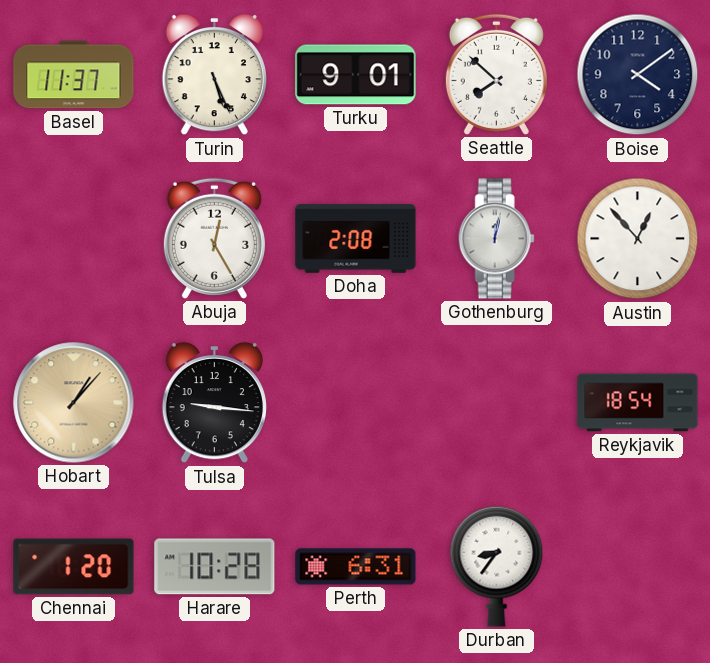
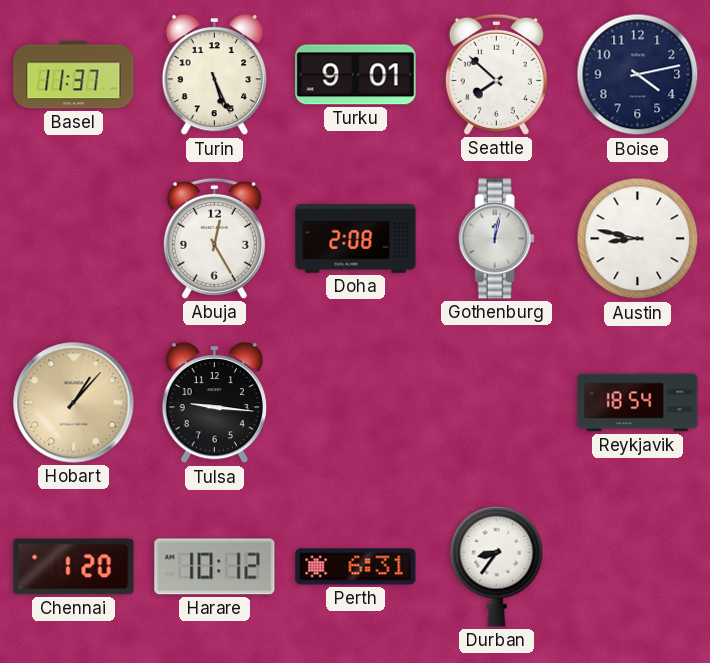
Boise: 4:09 -> 4:13
Austin: 12:53 -> 8:47
Harare: 10:28 -> 10:12
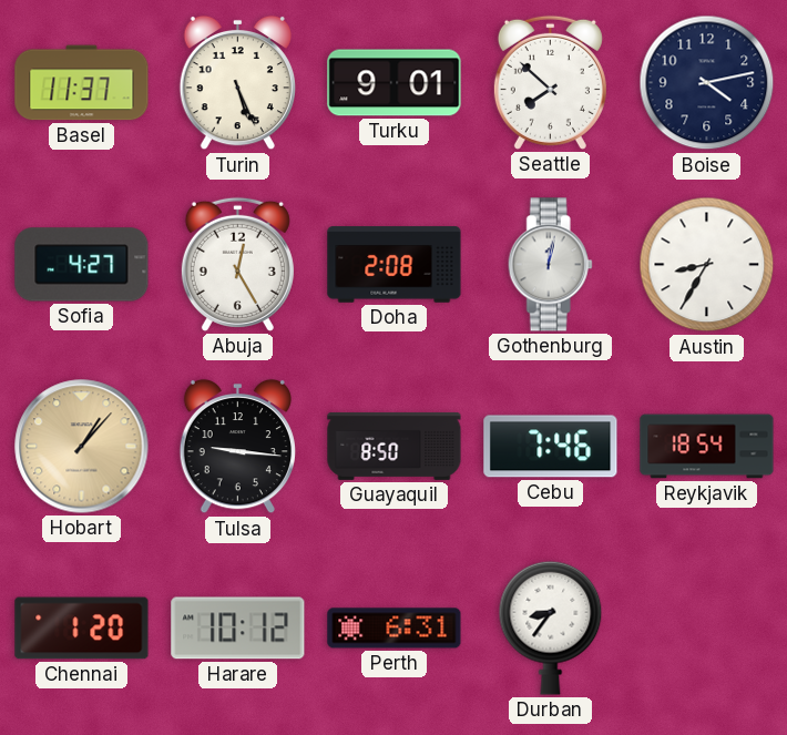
Sofia: none -> 4:27
Austin: 8:47 -> 8:35
Guayaquil: none -> 8:50
Cebu: none -> 7:46
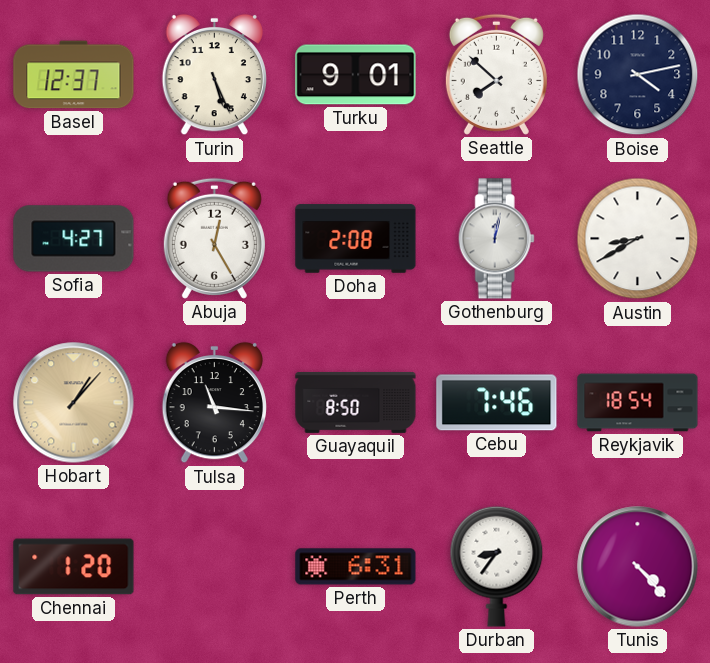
Basel: 11:37 -> 12:37
Austin: 8:35 -> 8:40
Tulsa: 9:16 -> 11:16
Harare: 10:12 -> none
Tunis: none -> 4:23
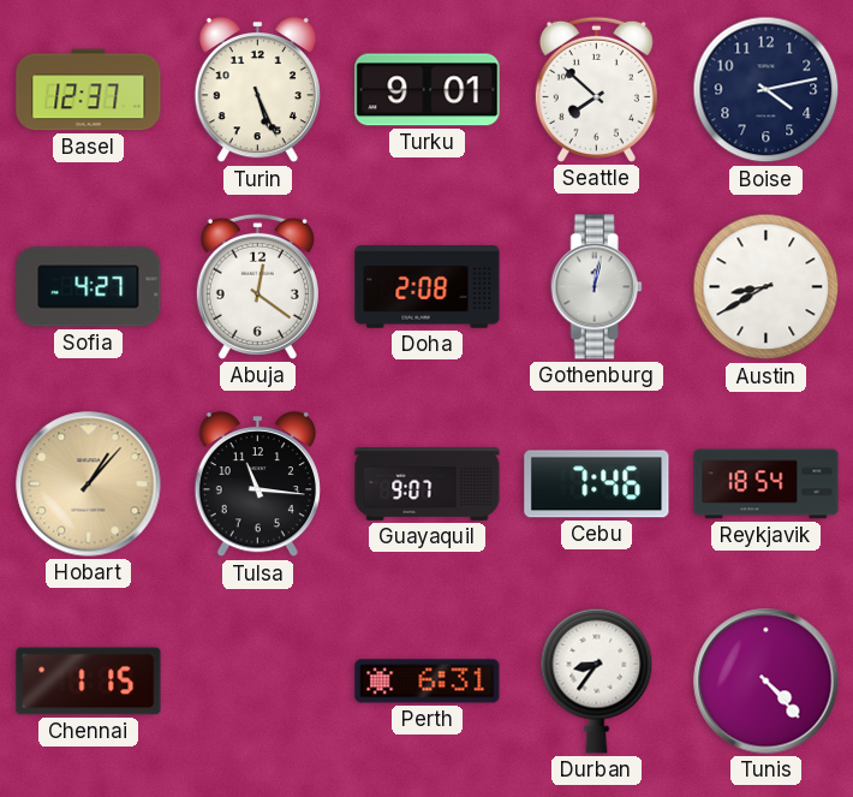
Abuja: 12:25 -> 12:21
Guayaquil: 8:50 -> 9:07
Chennai: 1:20 -> 1:15
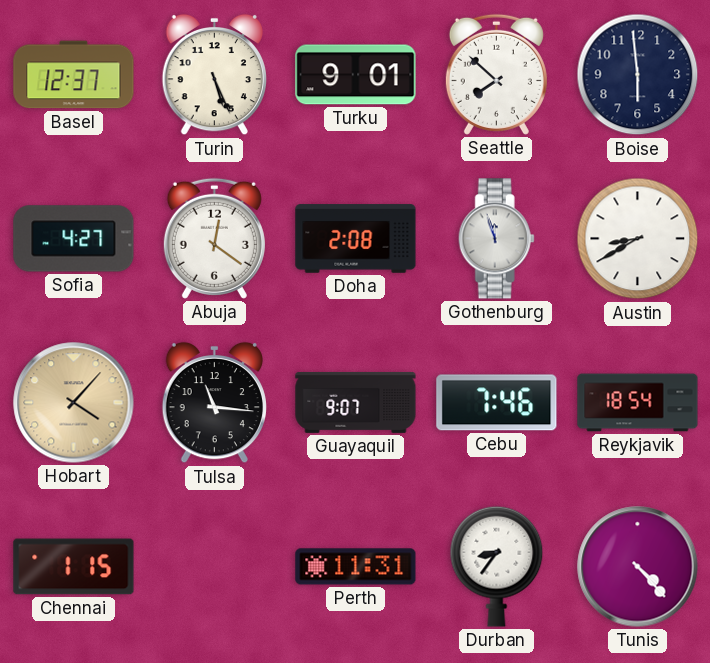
Boise: 4:13 -> 5:59
Gothenburg: 12:02 -> 11:57
Hobart: 1:07 -> 4:07
Perth: 6:31 -> 11:31
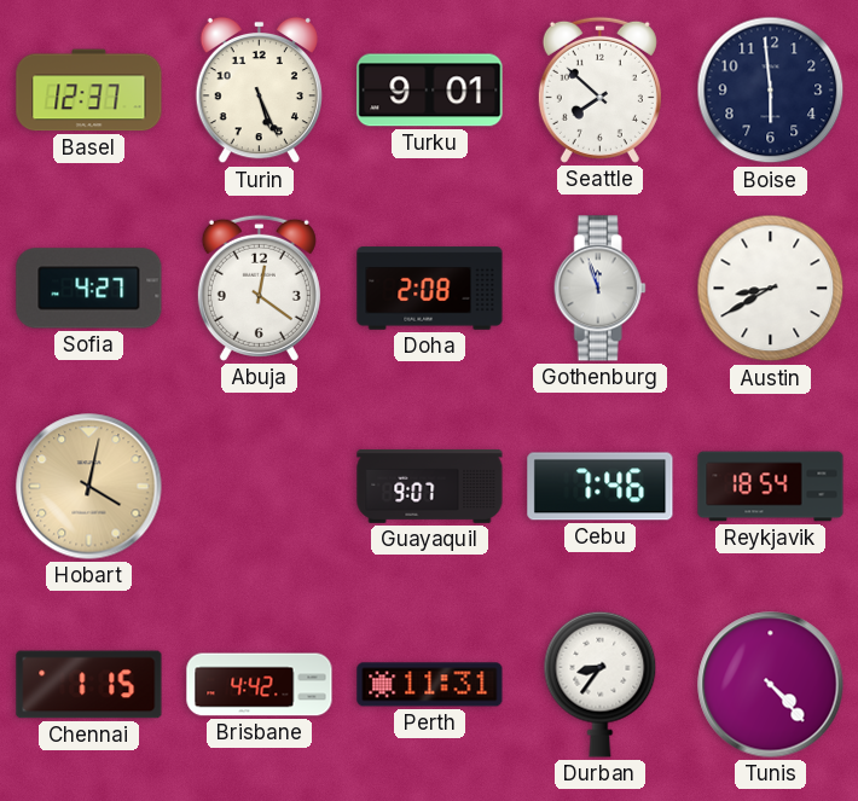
Hobart: 4:07 -> 4:02
Tulsa: 11:16 -> none
Brisbane: none -> 4:42
